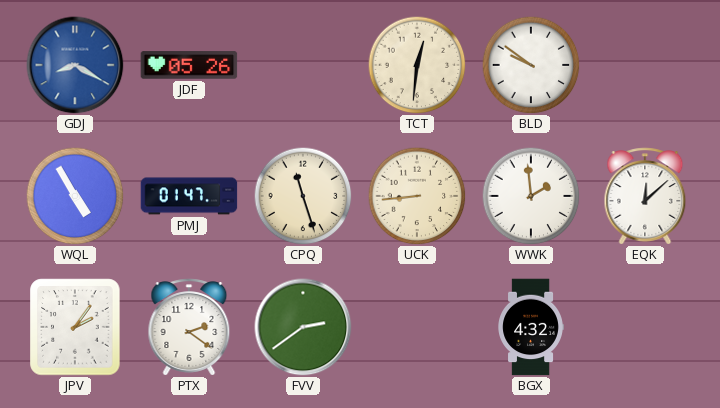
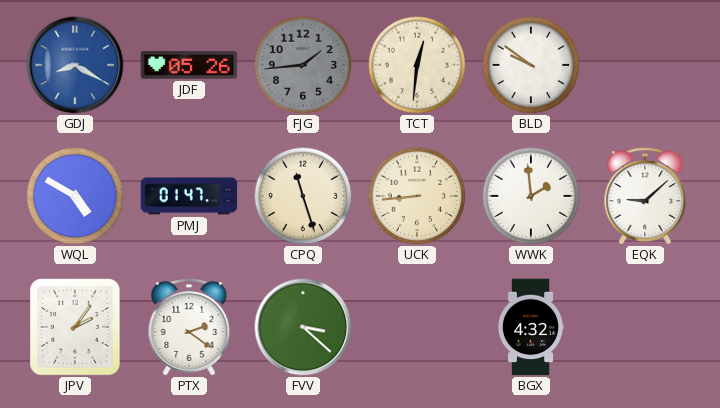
FJG: none -> 1:44
WQL: 4:55 -> 4:50
EQK: 12:08 -> 9:08
FVV: 2:39 -> 3:22
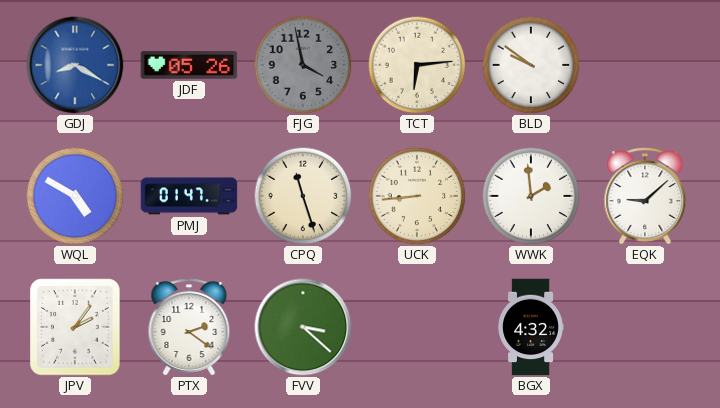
FJG: 1:44 -> 3:58
TCT: 12:31 -> 6:14
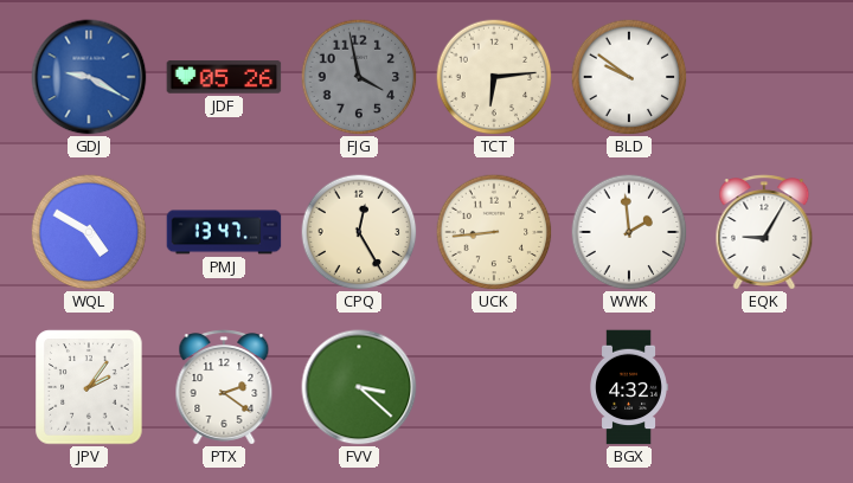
GDJ: 8:20 -> 9:20
PMJ: 01:47 -> 13:47
CPQ: 11:27 -> 12:25
EQK: 9:08 -> 9:05
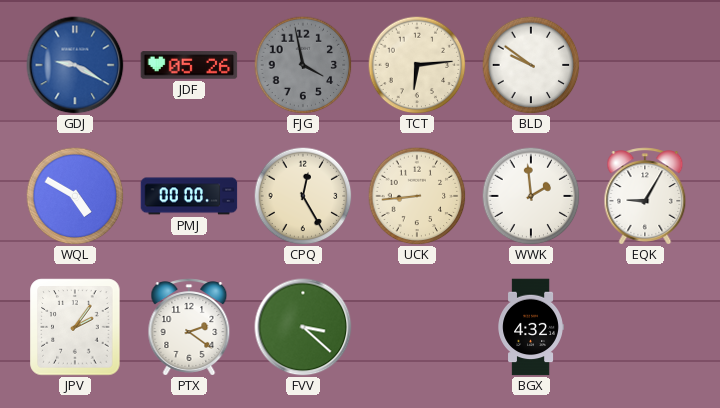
PMJ: 13:47 -> 00:00
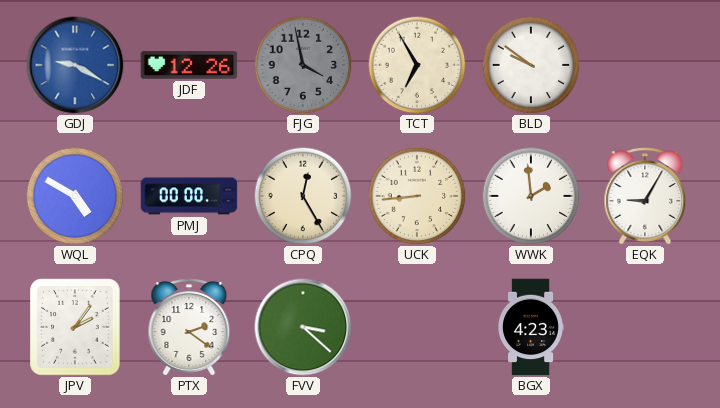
JDF: 05:26 -> 12:26
TCT: 6:14 -> 6:55
BGX: 4:32 -> 4:23
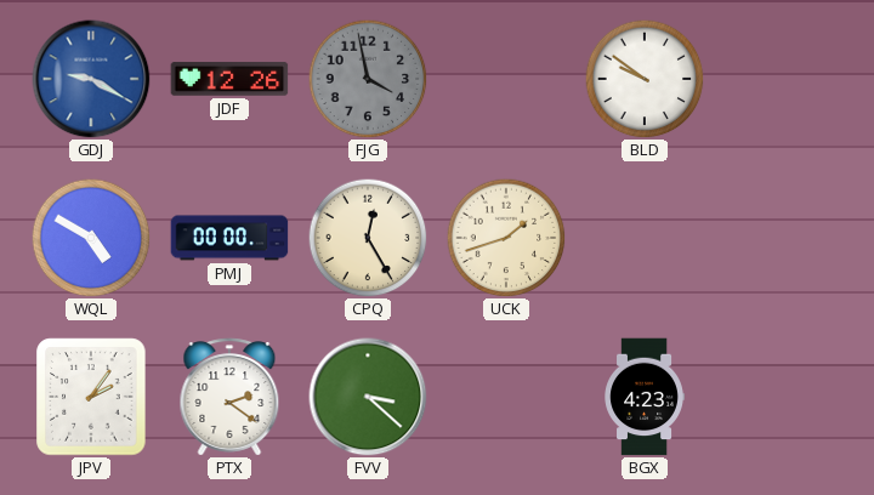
TCT: 6:55 -> none
UCK: 8:44 -> 1:42
WWK: 1:59 -> none
EQK: 9:05 -> none
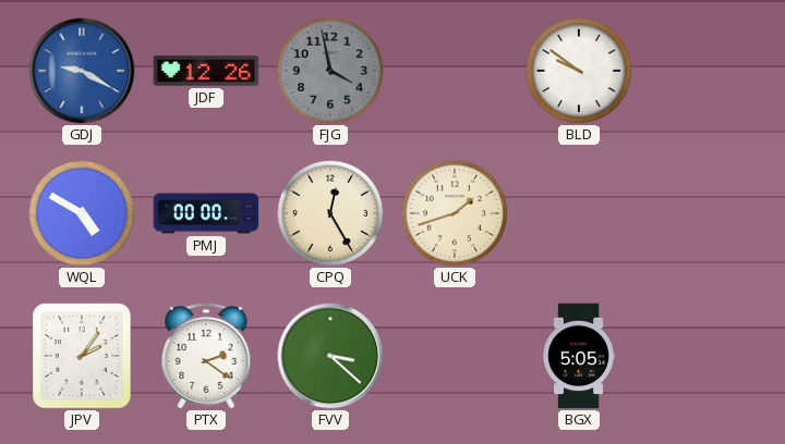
BGX: 4:23 -> 5:05
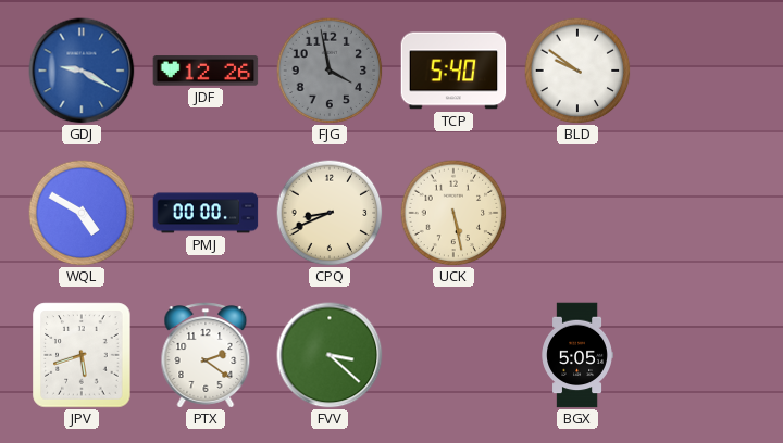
TCP: none -> 5:40
CPQ: 12:25 -> 8:41
UCK: 1:42 -> 5:28
JPV: 2:06 -> 5:42
